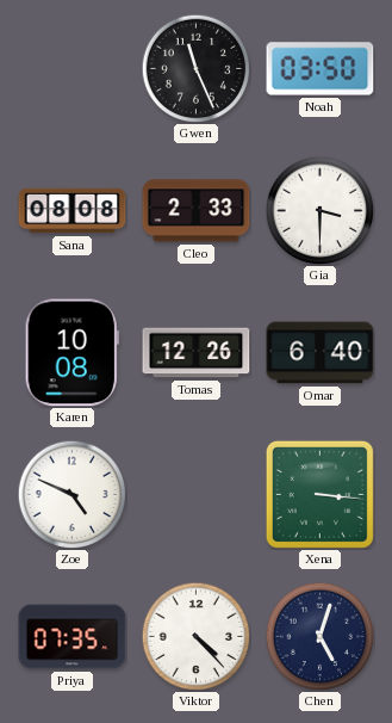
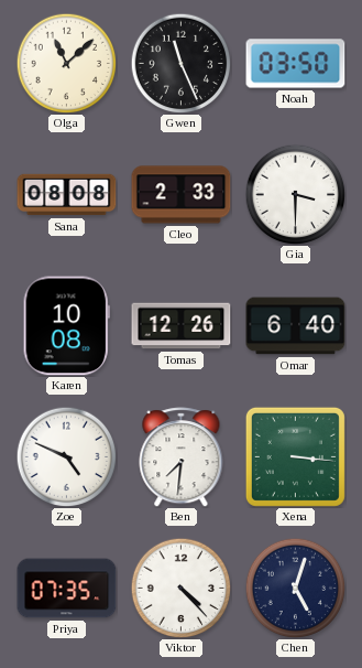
Olga: none -> 11:08
Ben: none -> 7:31
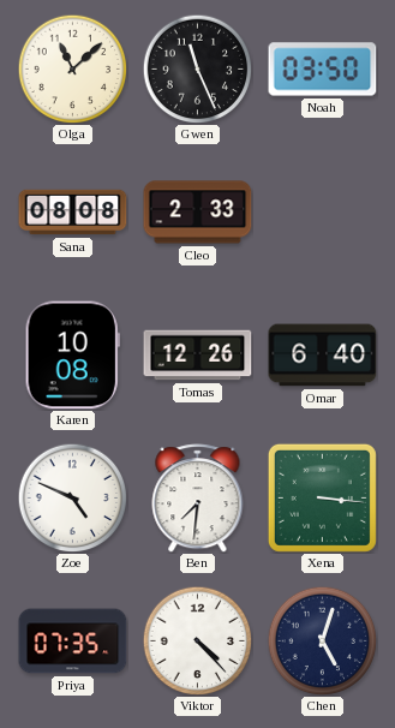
Gia: 3:30 -> none
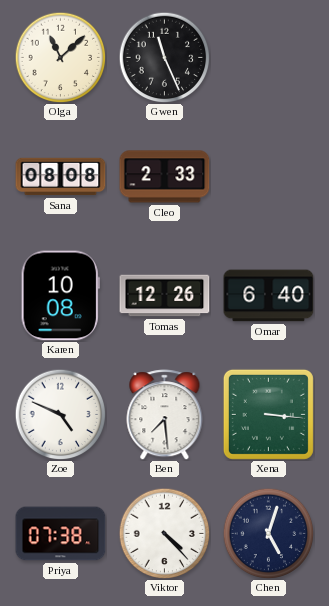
Noah: 03:50 -> none
Ben: 7:31 -> 7:29
Priya: 07:35 -> 07:38
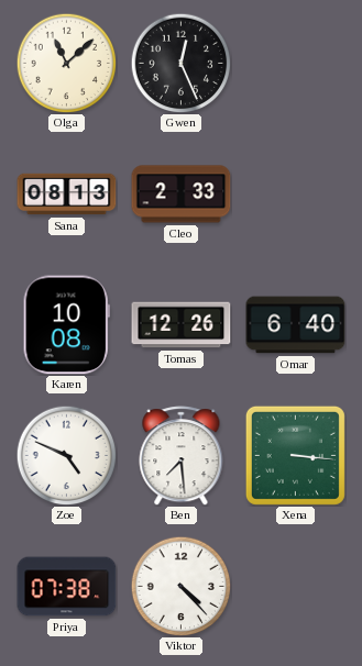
Gwen: 11:26 -> 12:26
Sana: 08:08 -> 08:13
Chen: 5:03 -> none
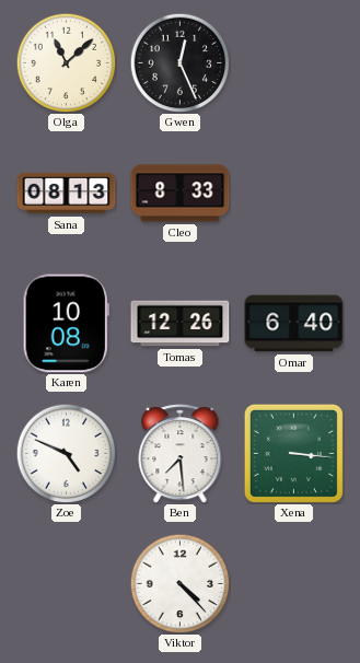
Cleo: 2:33 -> 8:33
Priya: 07:38 -> none
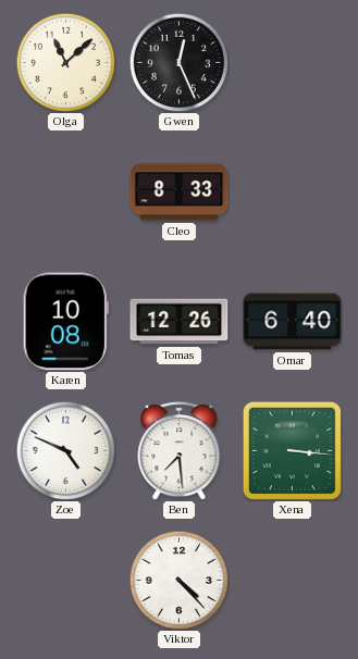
Sana: 08:13 -> none
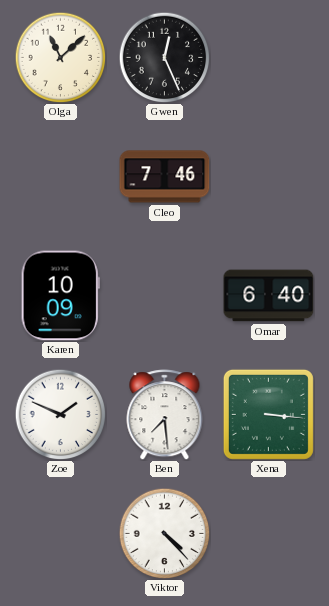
Cleo: 8:33 -> 7:46
Karen: 10:08 -> 10:09
Tomas: 12:26 -> none
Zoe: 4:49 -> 1:49
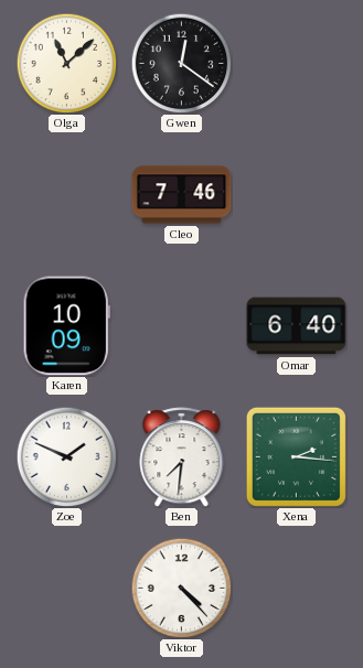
Gwen: 12:26 -> 12:21
Ben: 7:29 -> 7:31
Xena: 3:16 -> 2:16
